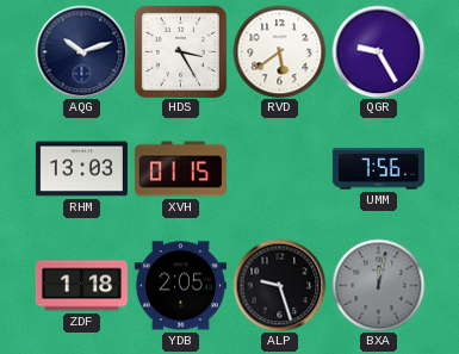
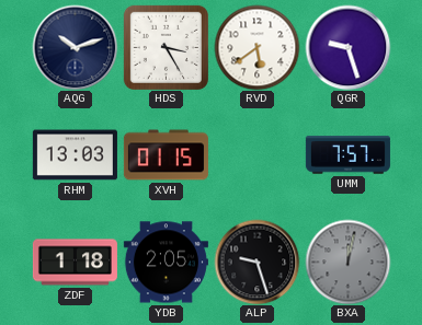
QGR: 9:25 -> 9:27
UMM: 7:56 -> 7:57
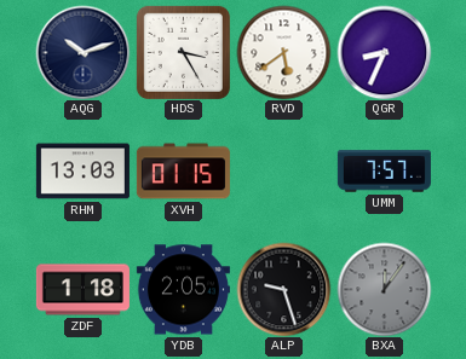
QGR: 9:27 -> 8:34
BXA: 12:02 -> 12:06
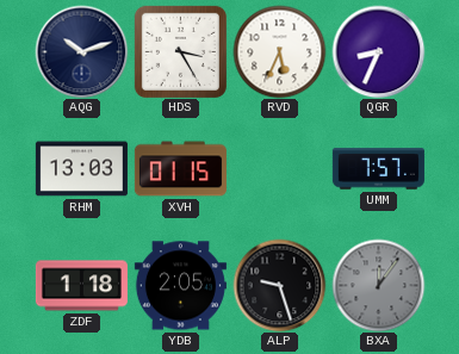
RVD: 5:39 -> 5:34
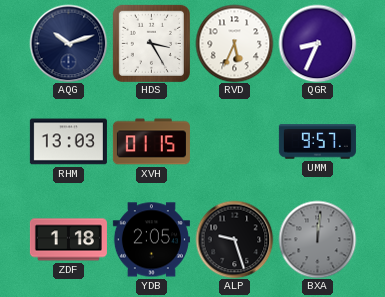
UMM: 7:57 -> 9:57
BXA: 12:06 -> 12:01
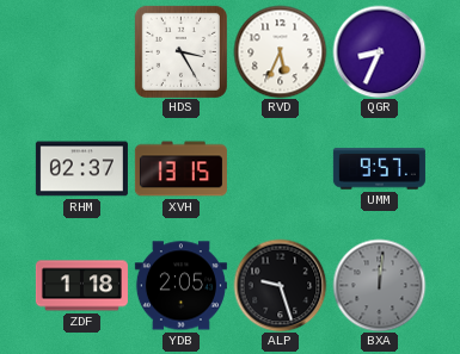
AQG: 10:12 -> none
RHM: 13:03 -> 02:37
XVH: 01:15 -> 13:15
